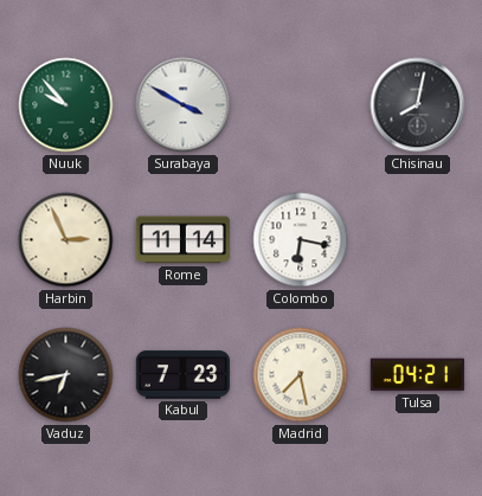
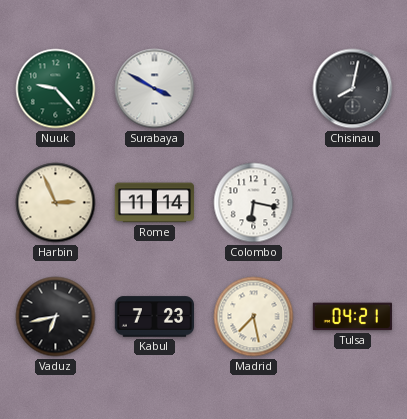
Nuuk: 9:53 -> 9:23
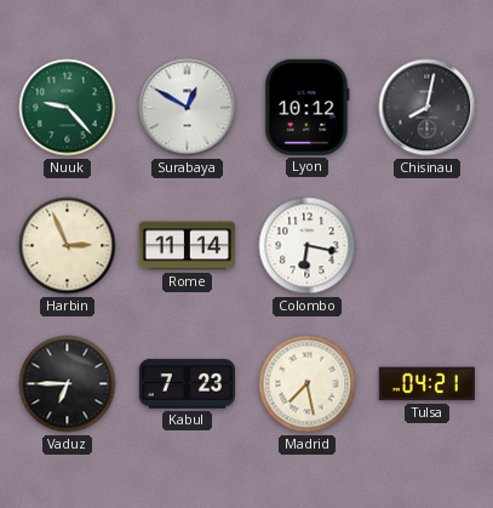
Surabaya: 3:50 -> 12:50
Lyon: none -> 10:12
Vaduz: 6:43 -> 6:45
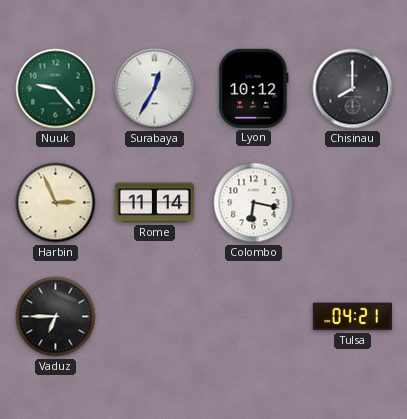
Surabaya: 12:50 -> 12:35
Chisinau: 8:02 -> 8:00
Kabul: 7:23 -> none
Madrid: 7:28 -> none
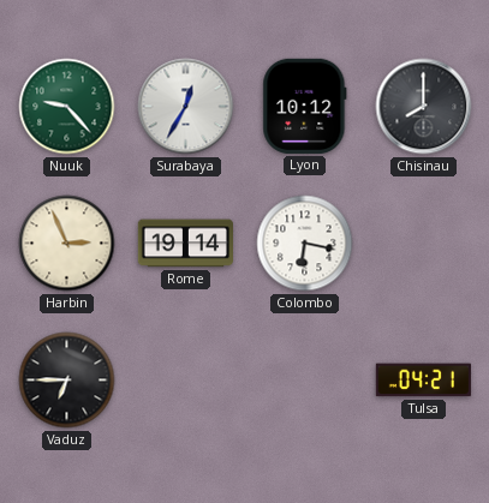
Rome: 11:14 -> 19:14
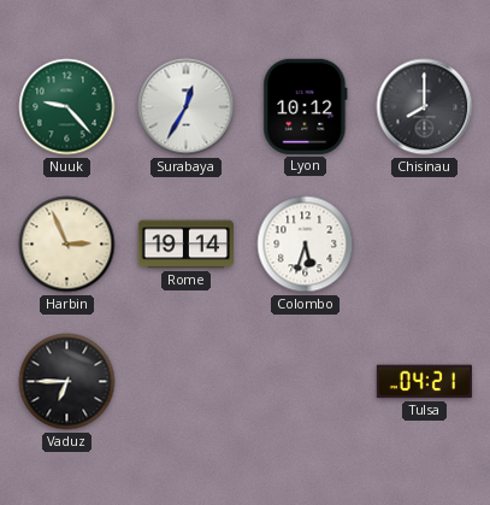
Colombo: 6:17 -> 5:33
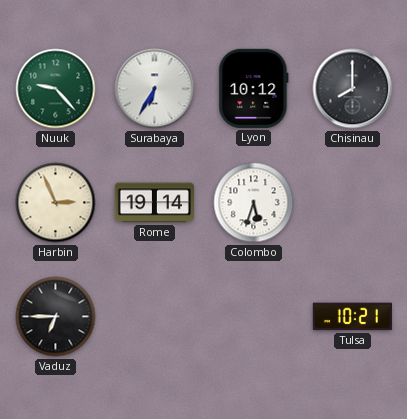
Surabaya: 12:35 -> 6:35
Tulsa: 04:21 -> 10:21
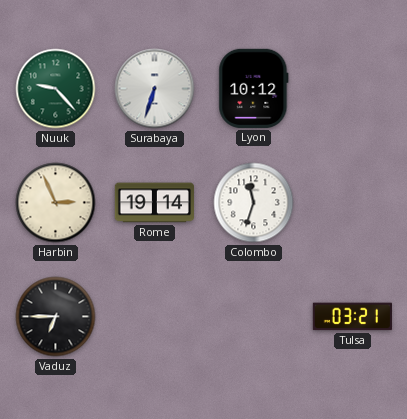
Surabaya: 6:35 -> 6:33
Chisinau: 8:00 -> none
Colombo: 5:33 -> 11:33
Tulsa: 10:21 -> 03:21
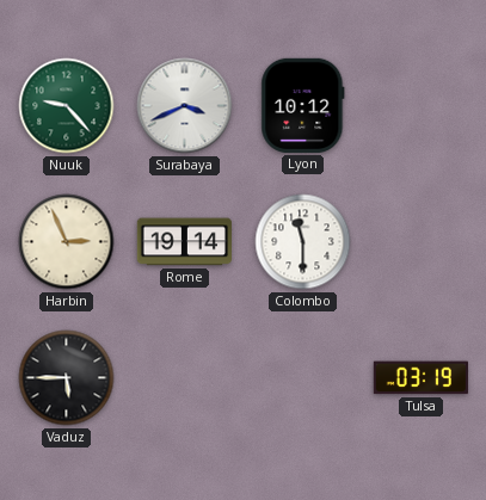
Surabaya: 6:33 -> 3:41
Colombo: 11:33 -> 11:30
Vaduz: 6:45 -> 5:45
Tulsa: 03:21 -> 03:19
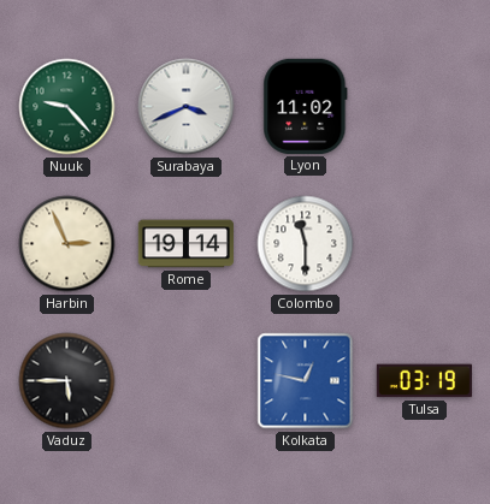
Lyon: 10:12 -> 11:02
Kolkata: none -> 12:47
